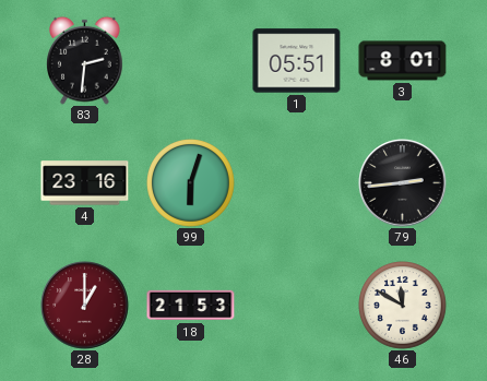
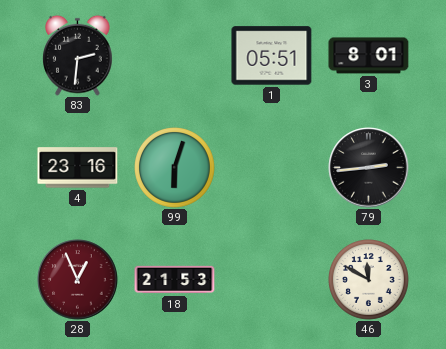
28: 1:00 -> 12:56
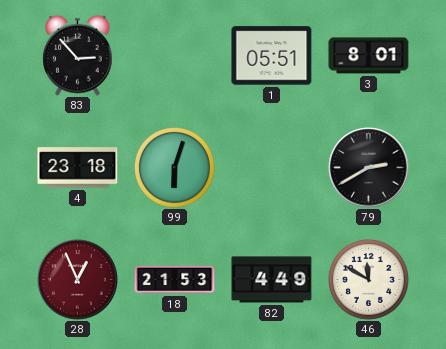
83: 2:31 -> 2:53
4: 23:16 -> 23:18
79: 2:44 -> 2:40
82: none -> 4:49
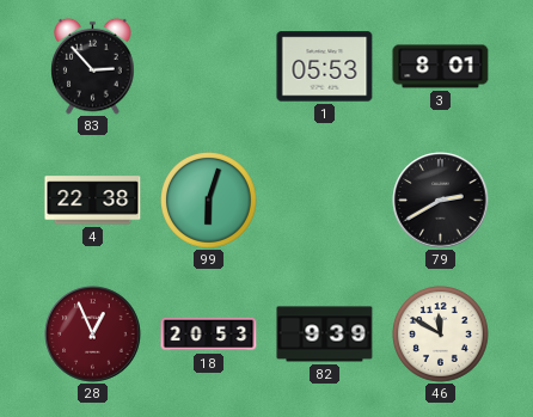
1: 05:51 -> 05:53
4: 23:18 -> 22:38
18: 21:53 -> 20:53
82: 4:49 -> 9:39
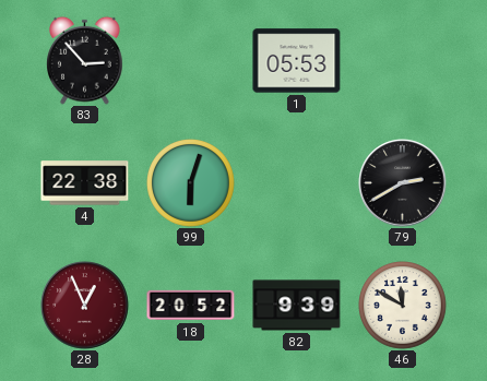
3: 8:01 -> none
18: 20:53 -> 20:52
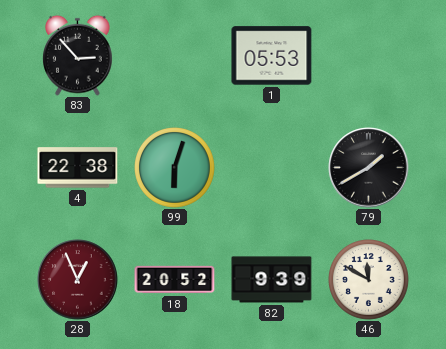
79: 2:40 -> 1:40
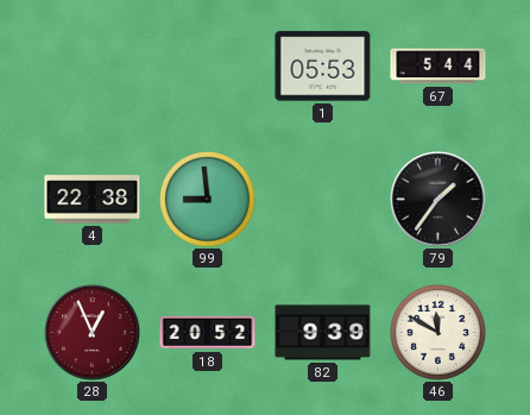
83: 2:53 -> none
67: none -> 5:44
99: 6:03 -> 8:59
79: 1:40 -> 1:36
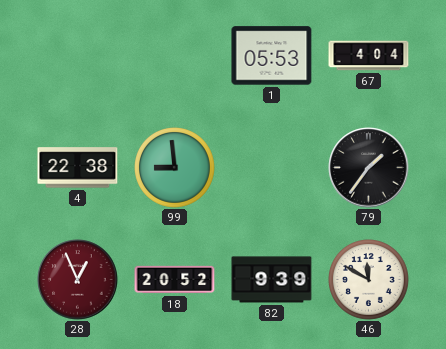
67: 5:44 -> 4:04
